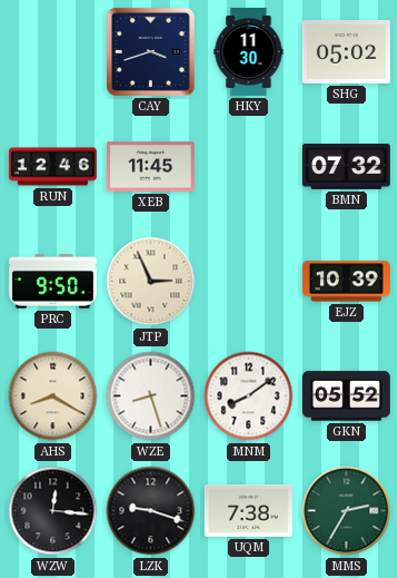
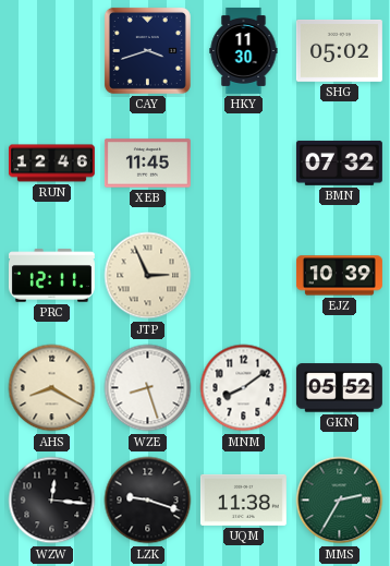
PRC: 9:50 -> 12:11
UQM: 7:38 -> 11:38
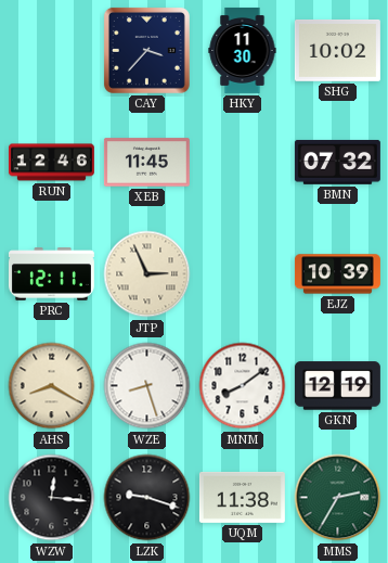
CAY: 3:42 -> 3:37
SHG: 05:02 -> 10:02
GKN: 05:52 -> 12:19
